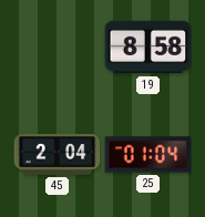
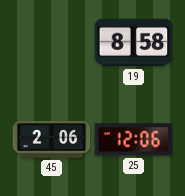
45: 2:04 -> 2:06
25: 01:04 -> 12:06
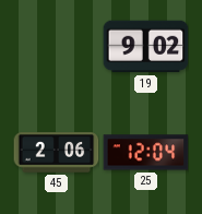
19: 8:58 -> 9:02
25: 12:06 -> 12:04
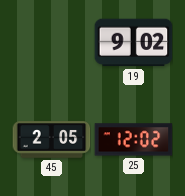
45: 2:06 -> 2:05
25: 12:04 -> 12:02
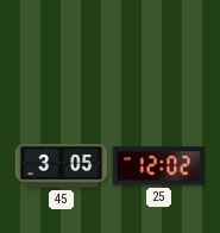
19: 9:02 -> none
45: 2:05 -> 3:05
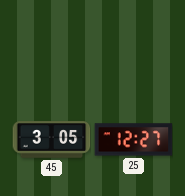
25: 12:02 -> 12:27
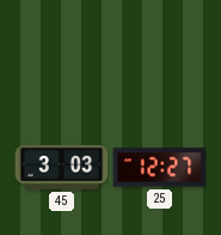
45: 3:05 -> 3:03
